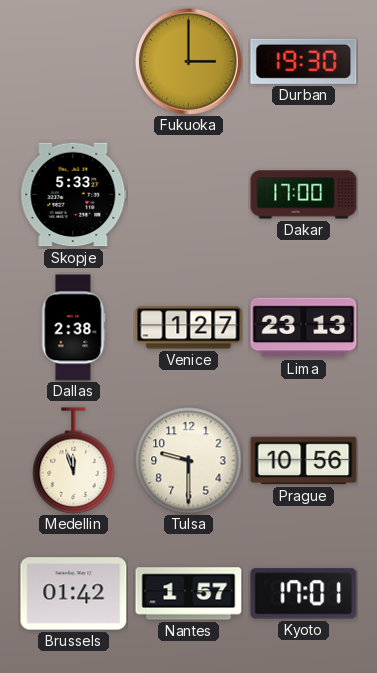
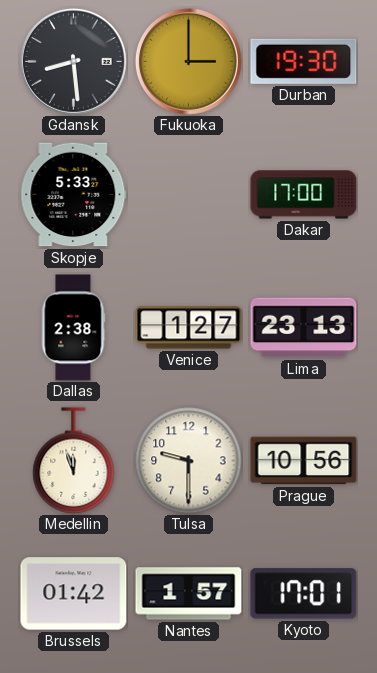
Gdansk: none -> 8:29
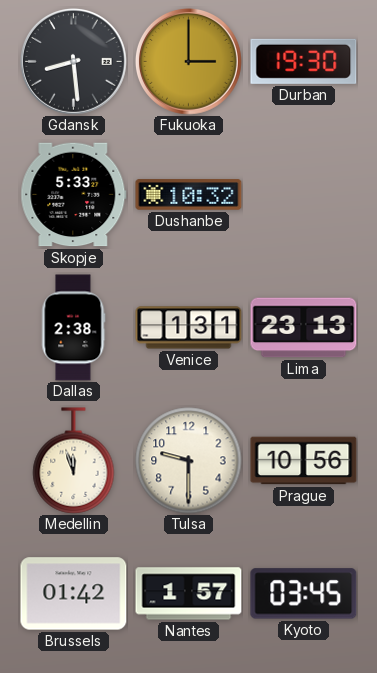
Dushanbe: none -> 10:32
Dakar: 17:00 -> none
Venice: 1:27 -> 1:31
Kyoto: 17:01 -> 03:45
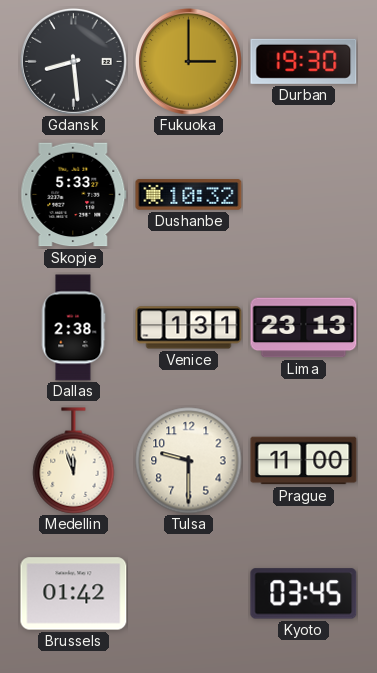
Prague: 10:56 -> 11:00
Nantes: 1:57 -> none
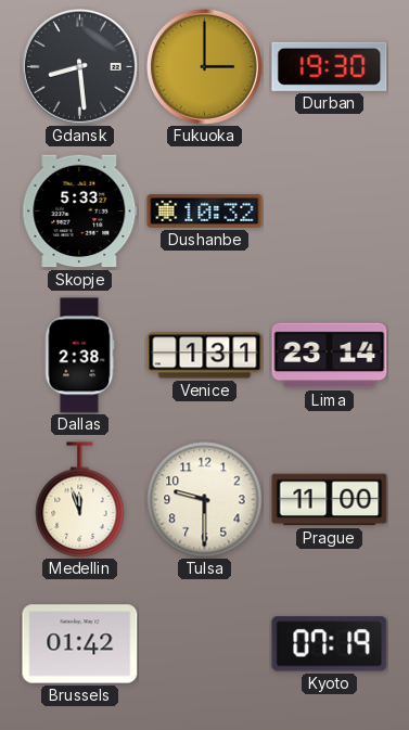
Lima: 23:13 -> 23:14
Kyoto: 03:45 -> 07:19
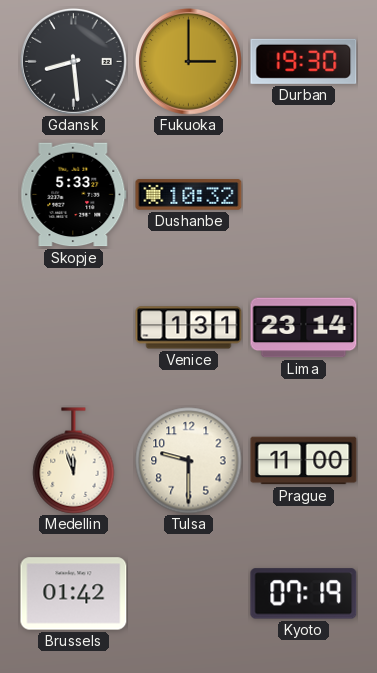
Dallas: 2:38 -> none
